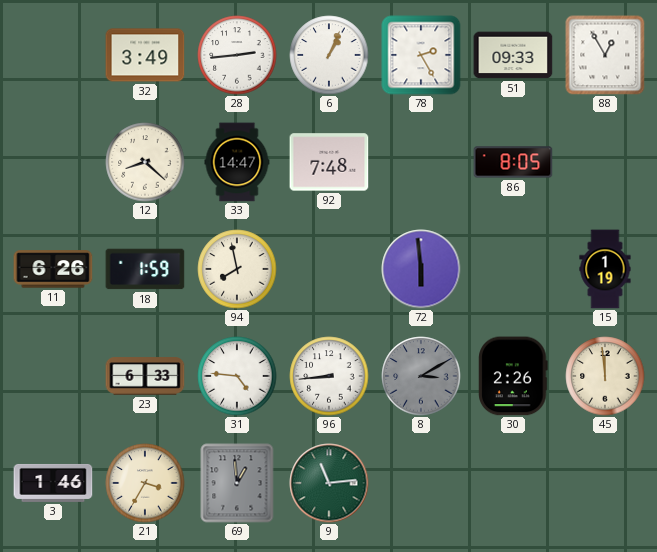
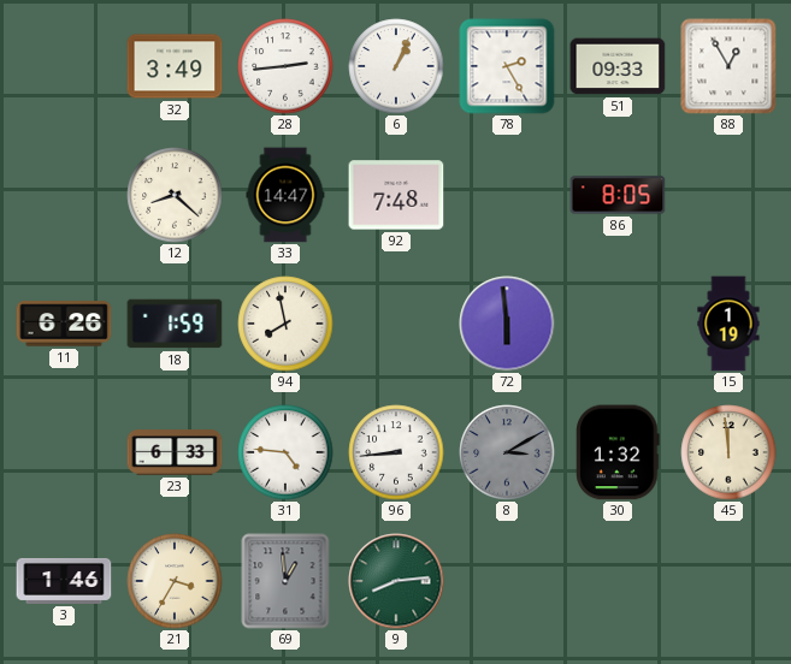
30: 2:26 -> 1:32
9: 11:14 -> 8:14
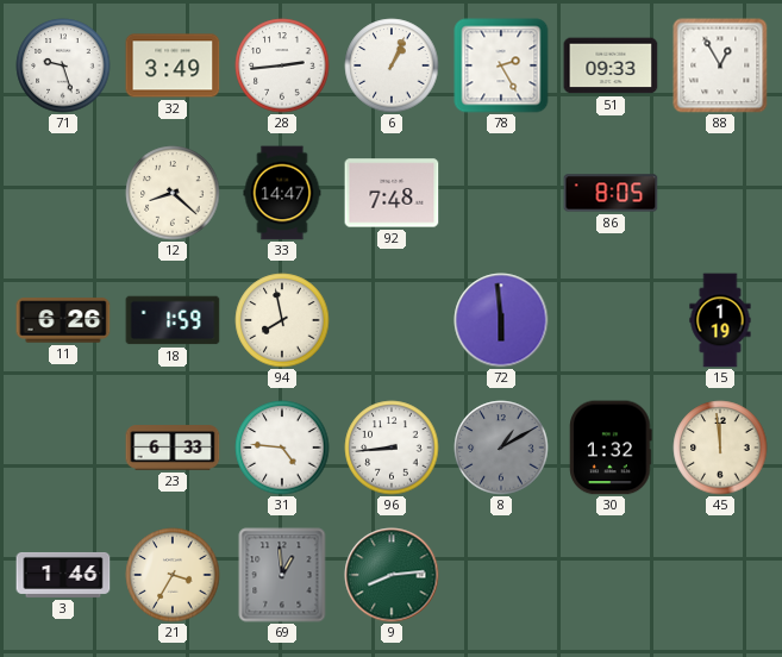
71: none -> 9:27
8: 3:10 -> 1:10
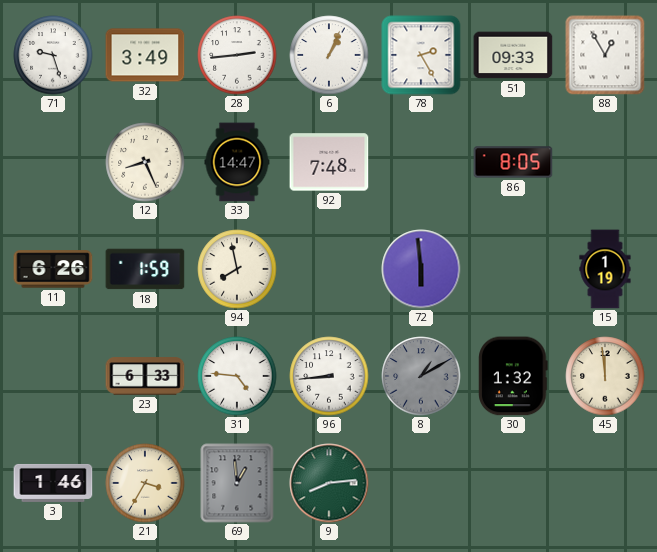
12: 8:22 -> 8:26
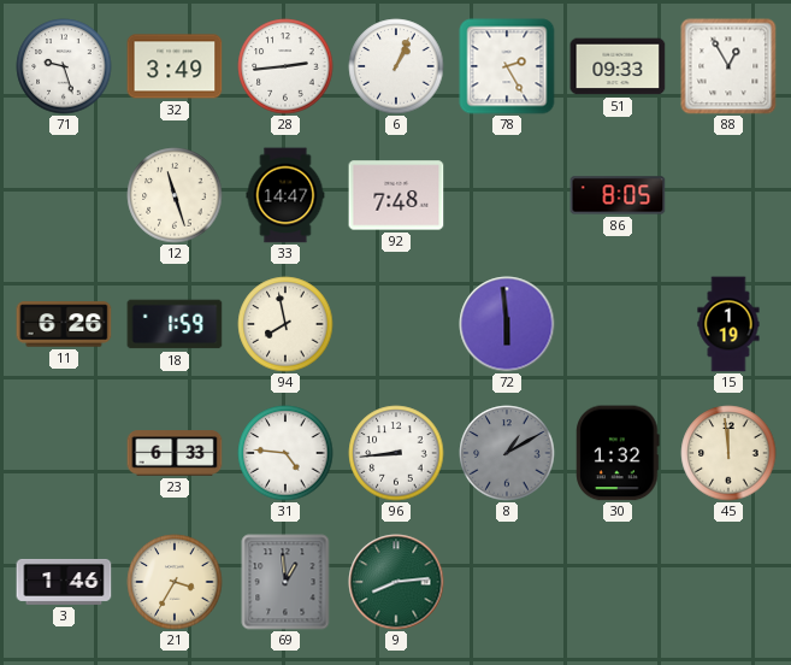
12: 8:26 -> 11:27
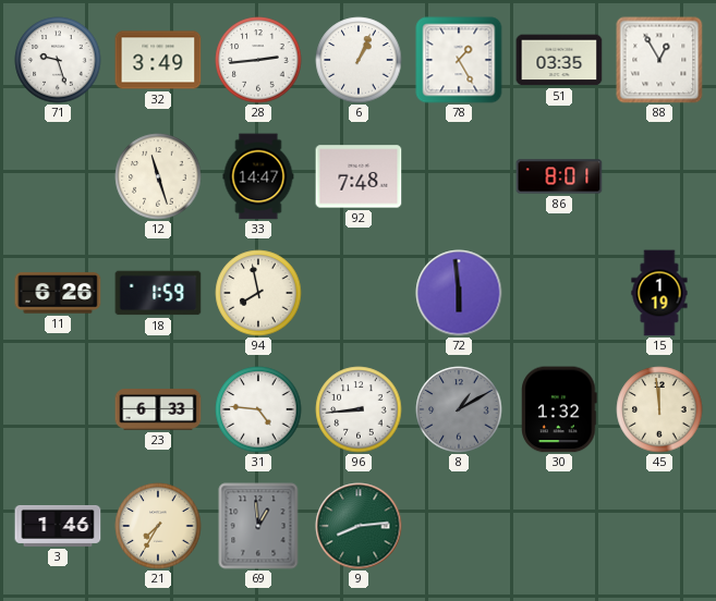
78: 2:25 -> 1:25
51: 09:33 -> 03:35
86: 8:05 -> 8:01
21: 3:35 -> 7:35
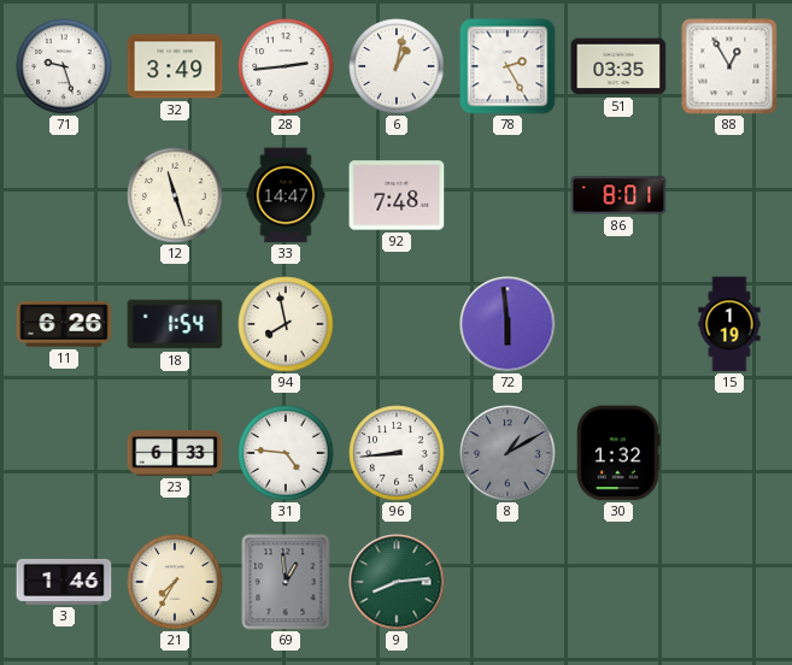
6: 1:04 -> 1:02
78: 1:25 -> 2:25
18: 1:59 -> 1:54
45: 11:59 -> none
